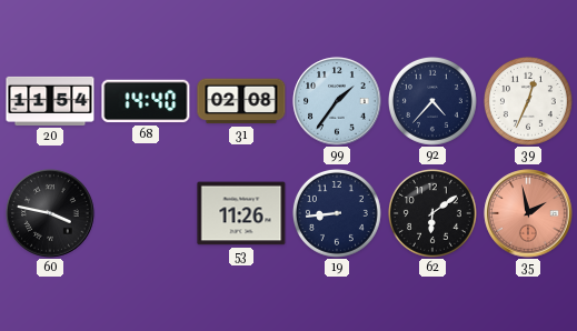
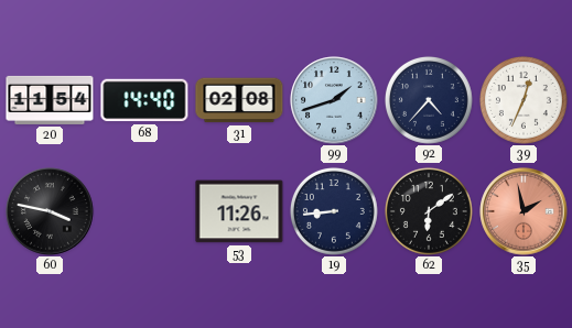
99: 1:36 -> 1:42
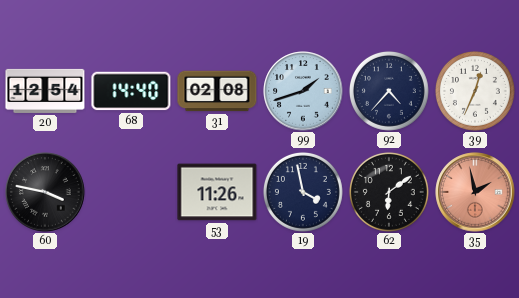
20: 11:54 -> 12:54
19: 8:44 -> 3:58
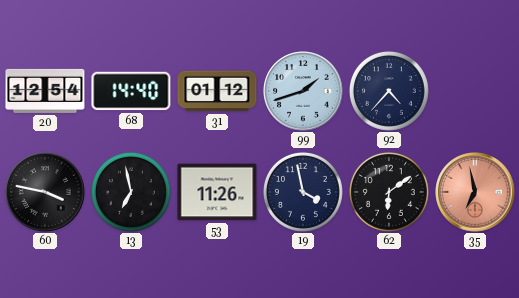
31: 02:08 -> 01:12
39: 12:34 -> none
13: none -> 6:58
35: 1:58 -> 6:58
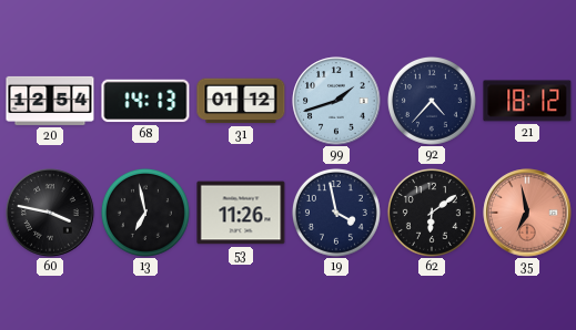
68: 14:40 -> 14:13
21: none -> 18:12
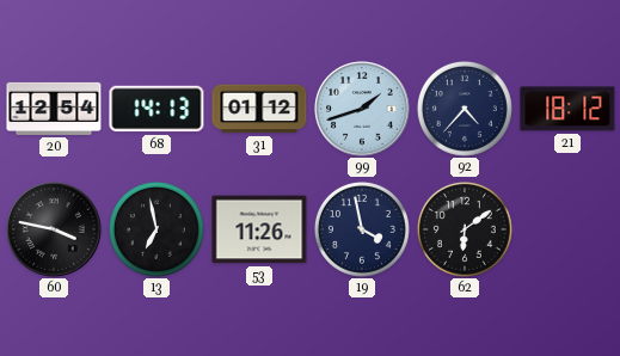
35: 6:58 -> none
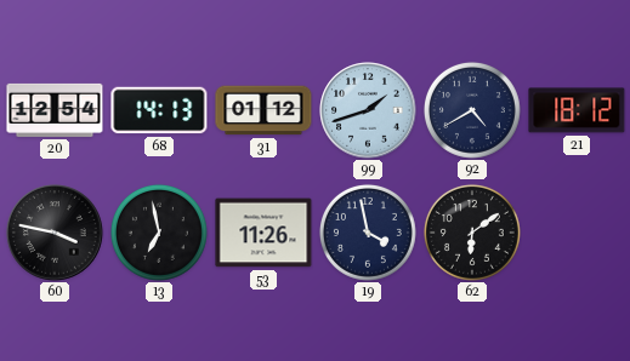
92: 4:37 -> 4:40
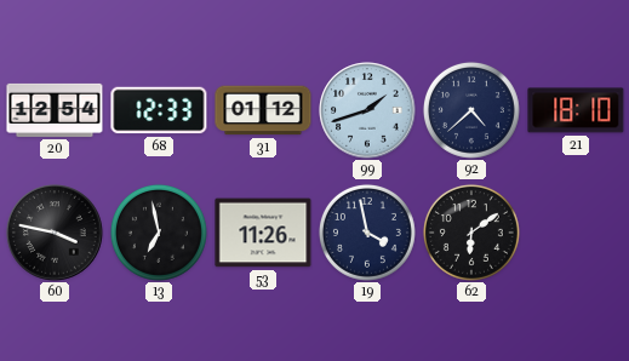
68: 14:13 -> 12:33
92: 4:40 -> 4:38
21: 18:12 -> 18:10
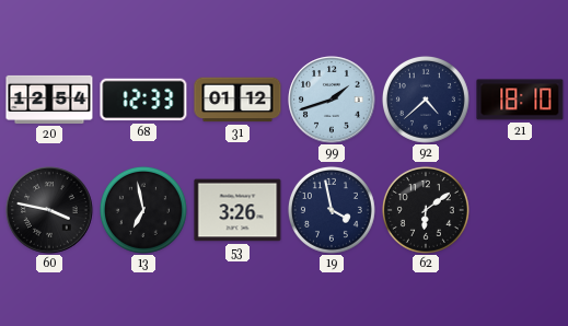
53: 11:26 -> 3:26
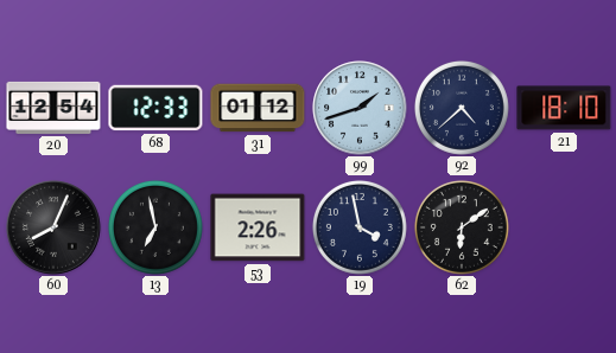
60: 3:47 -> 8:04
53: 3:26 -> 2:26
